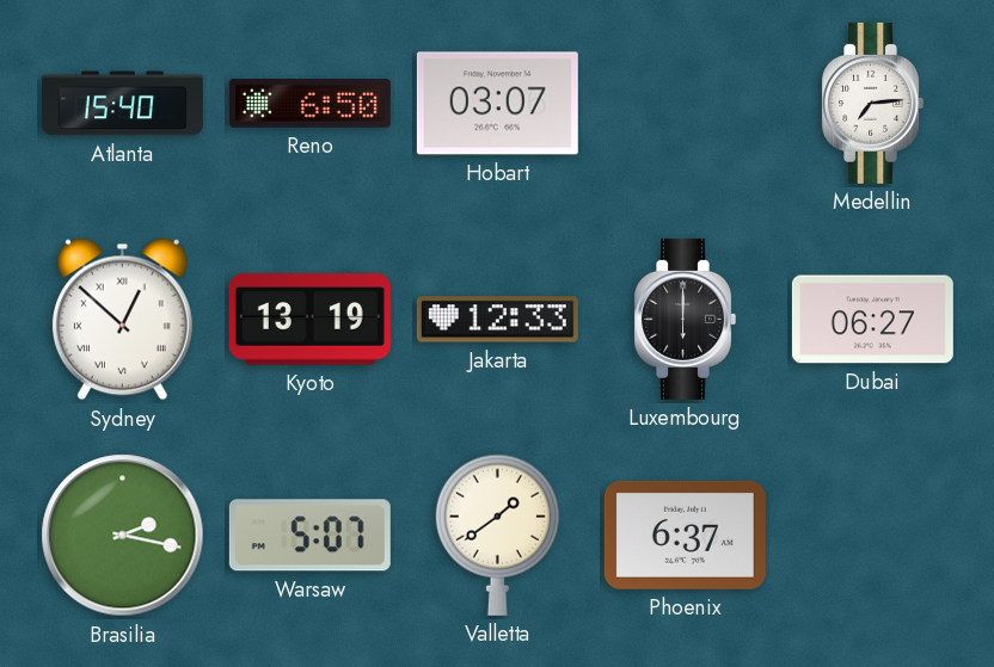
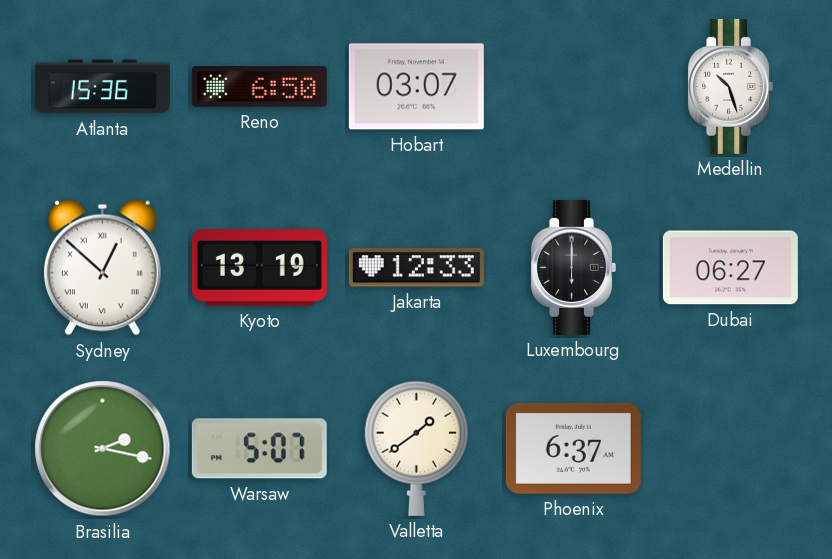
Atlanta: 15:40 -> 15:36
Medellin: 7:14 -> 10:27
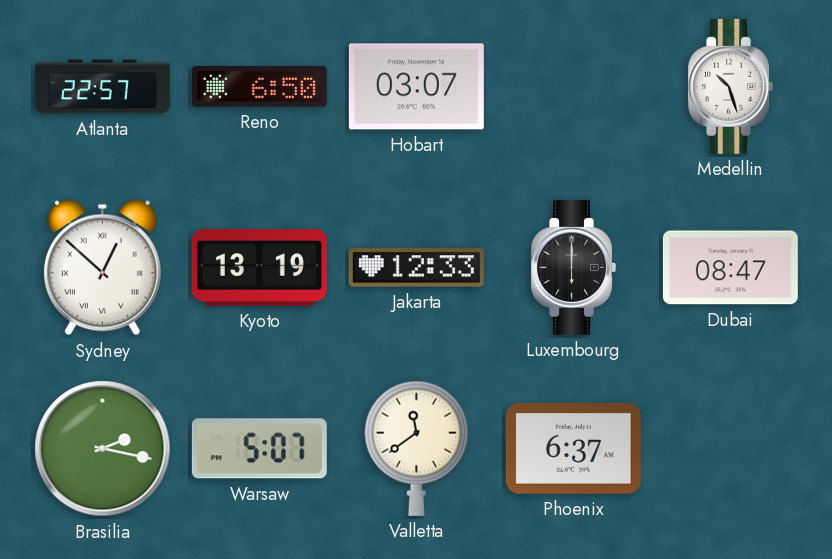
Atlanta: 15:36 -> 22:57
Dubai: 06:27 -> 08:47
Valletta: 1:39 -> 11:39
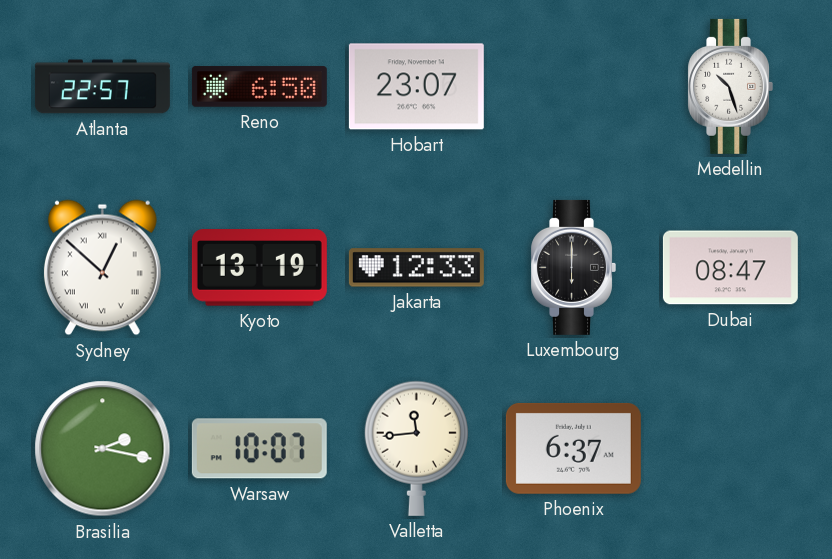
Hobart: 03:07 -> 23:07
Warsaw: 5:07 -> 10:07
Valletta: 11:39 -> 11:44
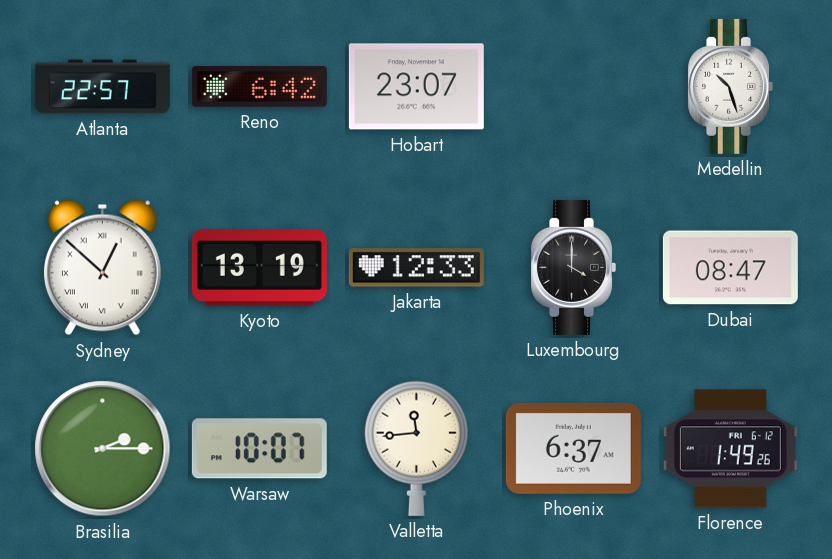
Reno: 6:50 -> 6:42
Luxembourg: 6:00 -> 4:00
Brasilia: 2:17 -> 2:15
Florence: none -> 1:49
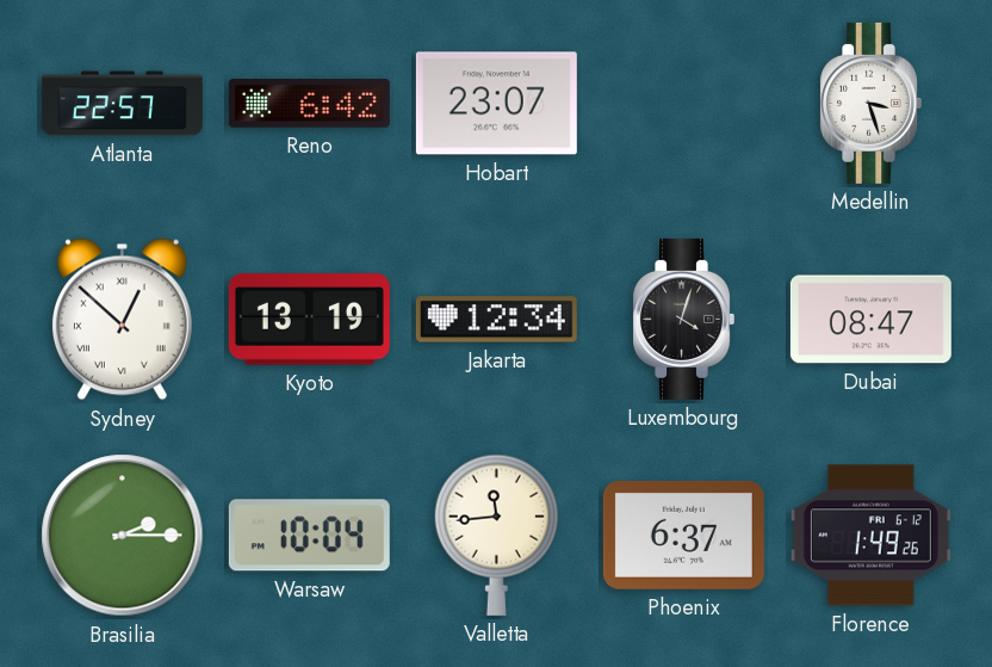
Medellin: 10:27 -> 3:27
Jakarta: 12:33 -> 12:34
Luxembourg: 4:00 -> 4:03
Warsaw: 10:07 -> 10:04
